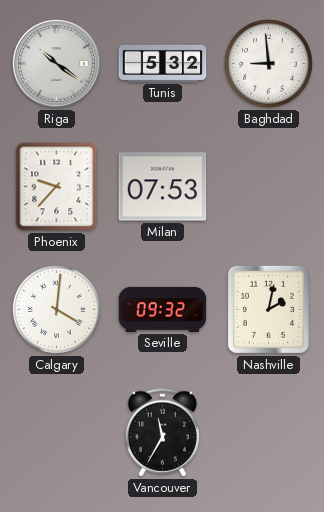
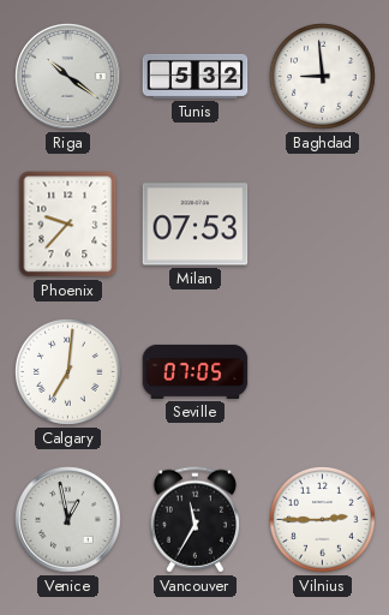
Calgary: 4:01 -> 7:01
Seville: 09:32 -> 07:05
Nashville: 2:02 -> none
Venice: none -> 12:58
Vilnius: none -> 2:45
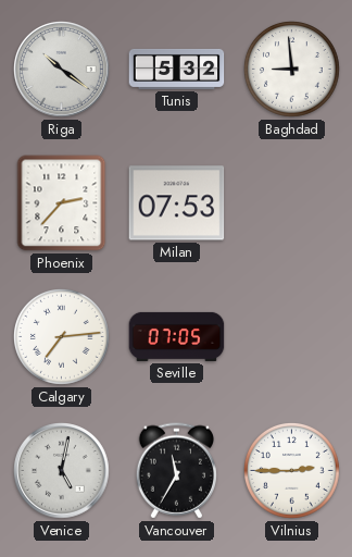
Phoenix: 9:37 -> 2:37
Calgary: 7:01 -> 7:14
Venice: 12:58 -> 5:02
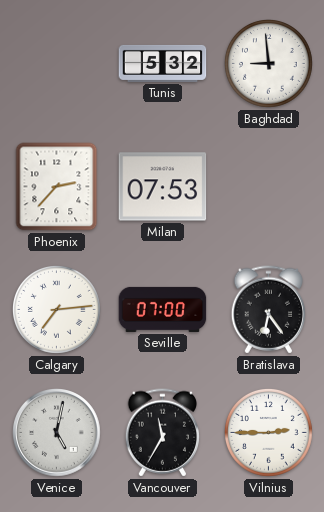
Riga: 10:21 -> none
Seville: 07:05 -> 07:00
Bratislava: none -> 6:24
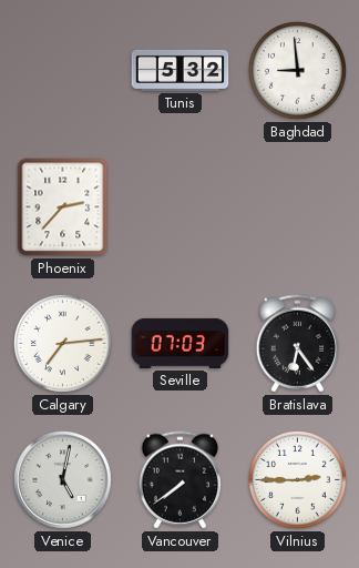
Milan: 07:53 -> none
Seville: 07:00 -> 07:03
Vancouver: 11:35 -> 7:39
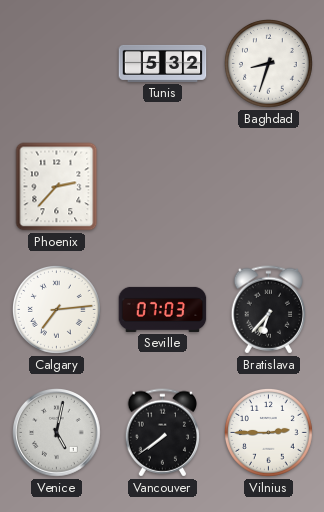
Baghdad: 8:59 -> 8:33
Bratislava: 6:24 -> 6:37
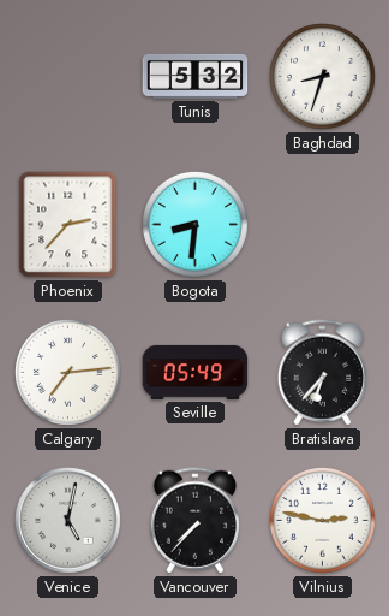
Bogota: none -> 8:31
Seville: 07:03 -> 05:49
Vancouver: 7:39 -> 7:37
Vilnius: 2:45 -> 2:47
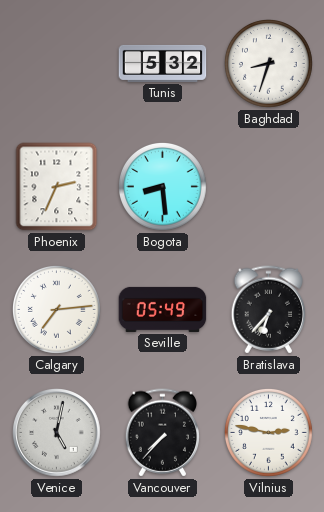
Phoenix: 2:37 -> 2:34
Bogota: 8:31 -> 8:29
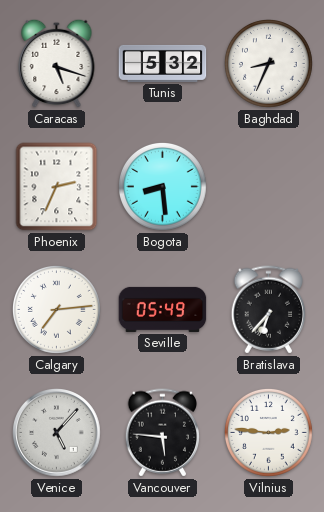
Caracas: none -> 5:18
Baghdad: 8:33 -> 8:34
Venice: 5:02 -> 5:07
Vancouver: 7:37 -> 5:46
Vilnius: 2:47 -> 2:46
